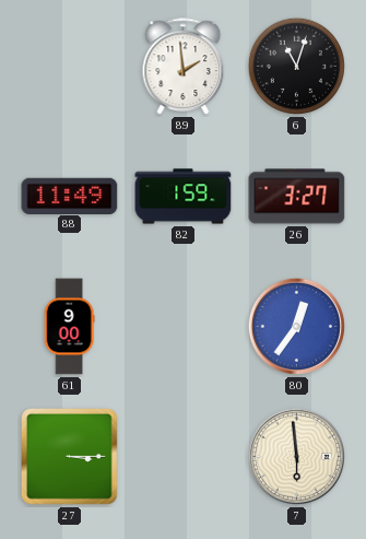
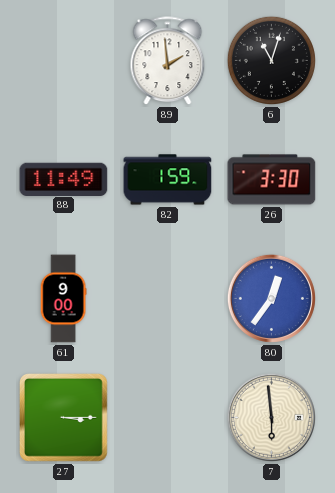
26: 3:27 -> 3:30
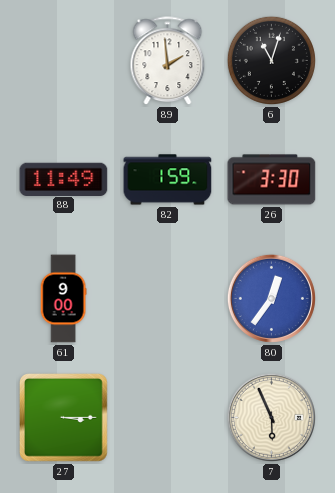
7: 5:59 -> 5:56
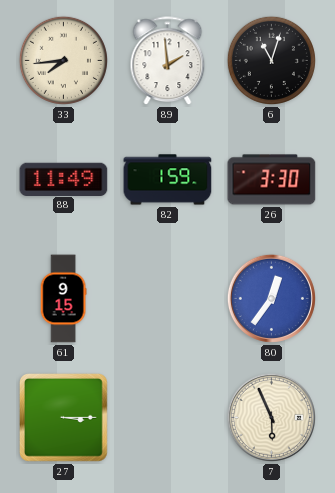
33: none -> 7:44
61: 9:00 -> 9:15
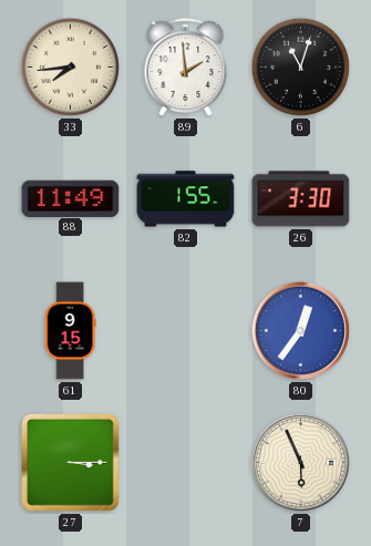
82: 1:59 -> 1:55
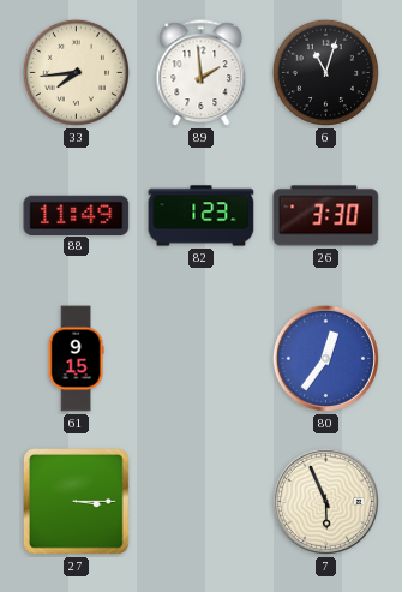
82: 1:55 -> 1:23
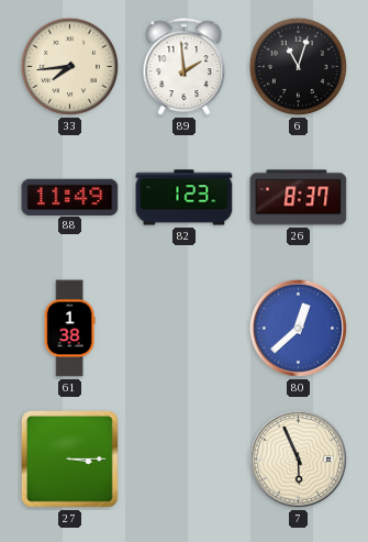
26: 3:30 -> 8:37
61: 9:15 -> 1:38
80: 12:36 -> 12:38
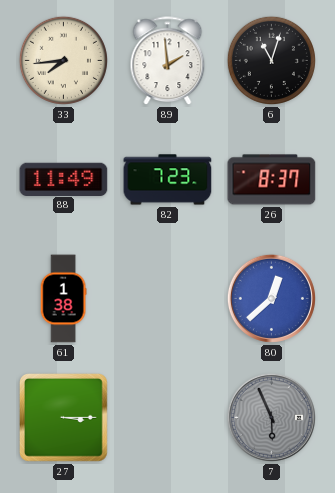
82: 1:23 -> 7:23
7 dial: cream -> grey
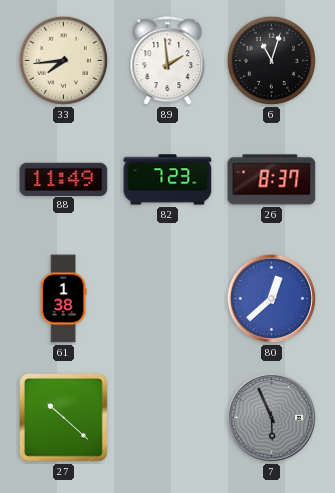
27: 3:15 -> 10:22
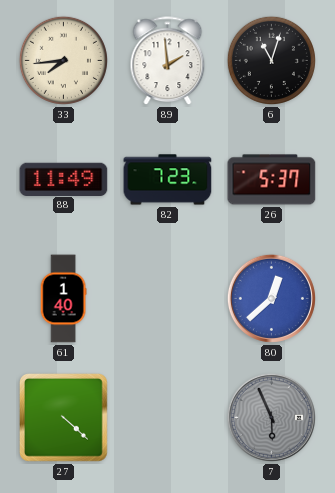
26: 8:37 -> 5:37
61: 1:38 -> 1:40
27: 10:22 -> 4:22
